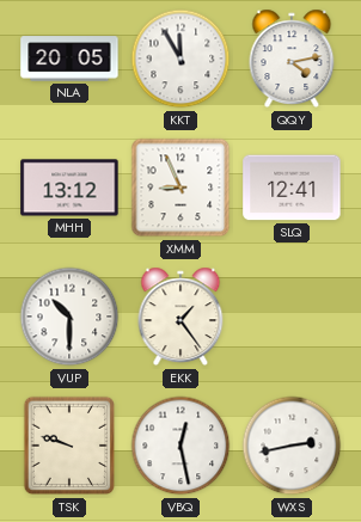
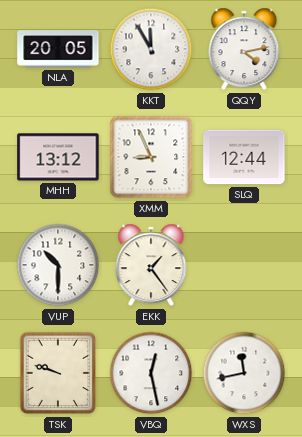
SLQ: 12:41 -> 12:44
WXS: 2:43 -> 11:43
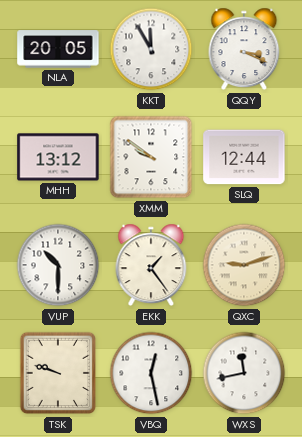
QQY: 4:13 -> 3:19
XMM: 8:56 -> 9:51
QXC: none -> 9:12
